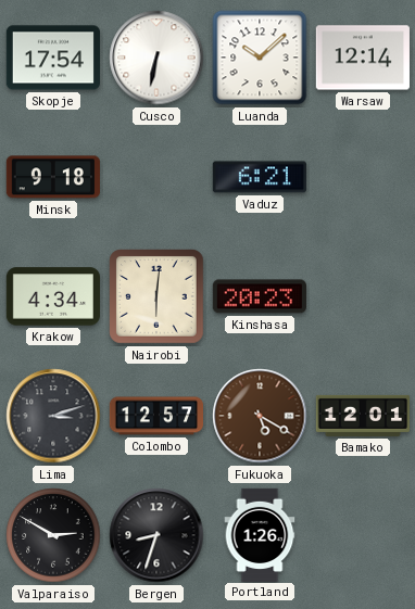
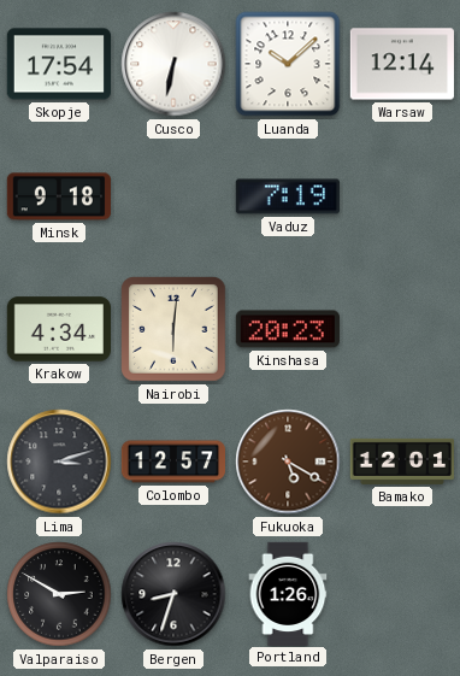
Vaduz: 6:21 -> 7:19
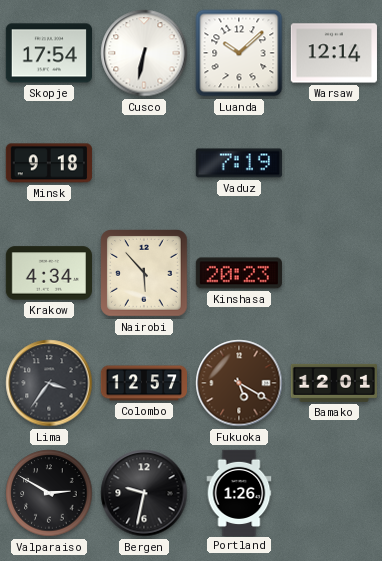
Nairobi: 6:01 -> 5:53
Lima: 3:12 -> 3:36
Bergen: 8:33 -> 9:32
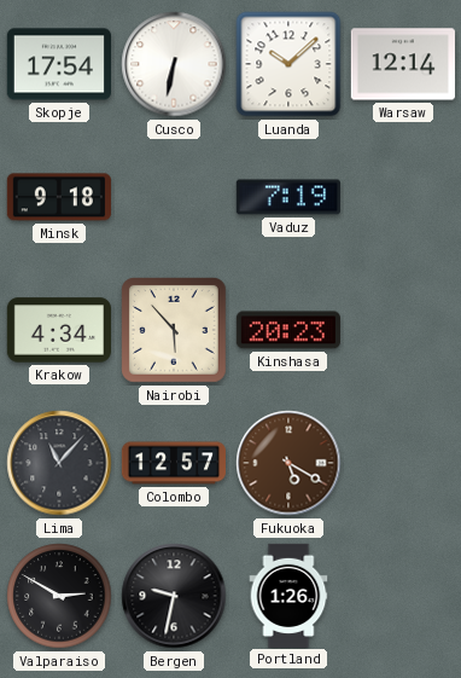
Lima: 3:36 -> 11:07
Bamako: 12:01 -> none
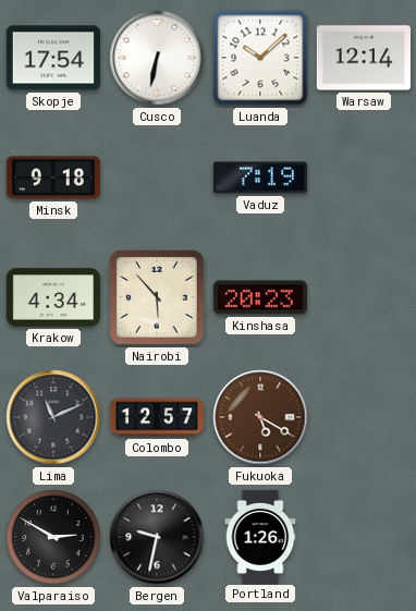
Lima: 11:07 -> 11:11
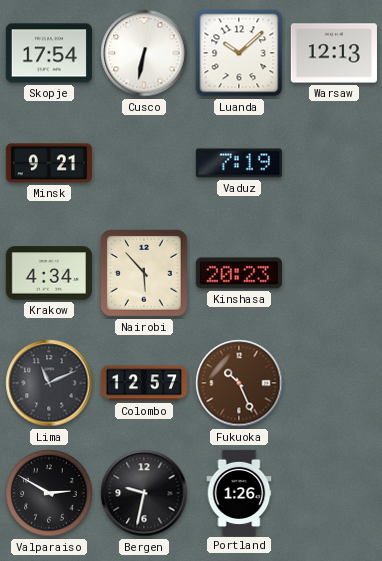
Warsaw: 12:14 -> 12:13
Minsk: 9:18 -> 9:21
Fukuoka: 5:20 -> 10:26
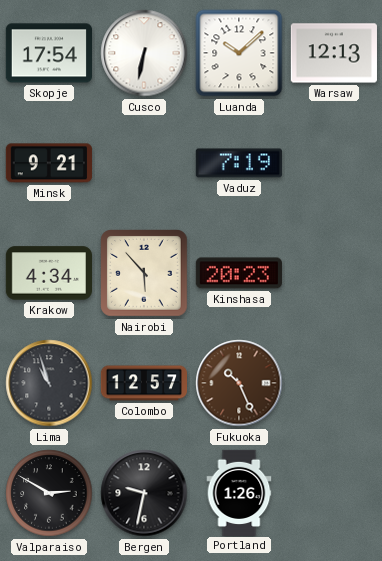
Lima: 11:11 -> 10:57
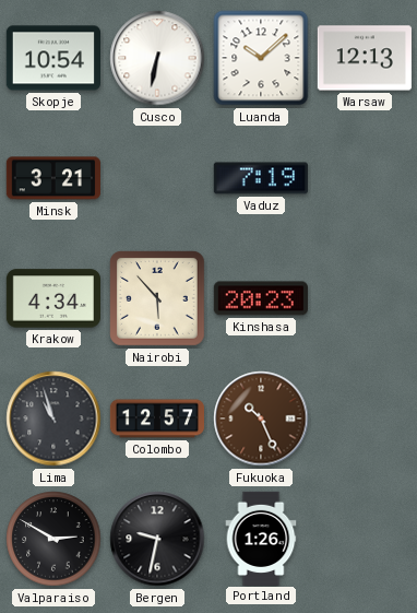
Skopje: 17:54 -> 10:54
Minsk: 9:21 -> 3:21
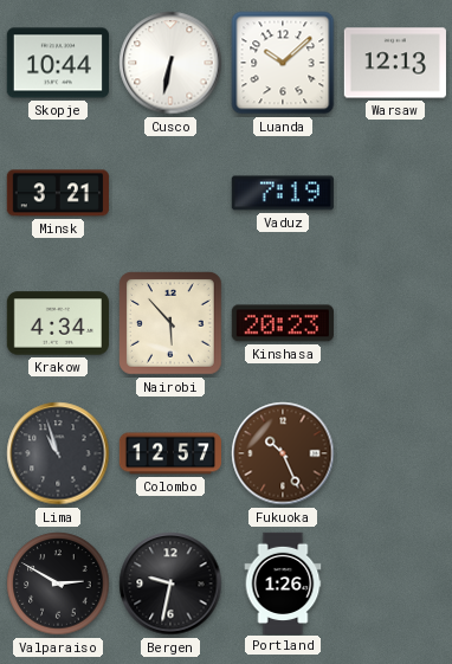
Skopje: 10:54 -> 10:44
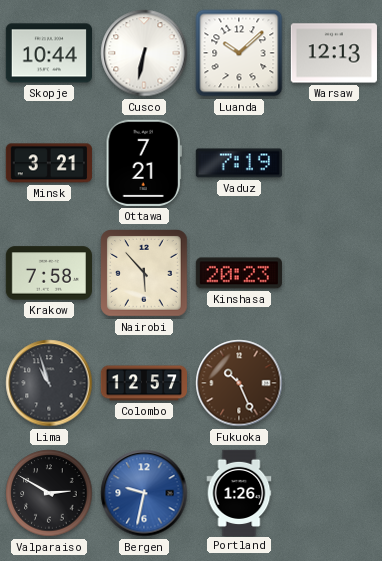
Ottawa: none -> 7:21
Krakow: 4:34 -> 7:58
Bergen dial: black -> blue
